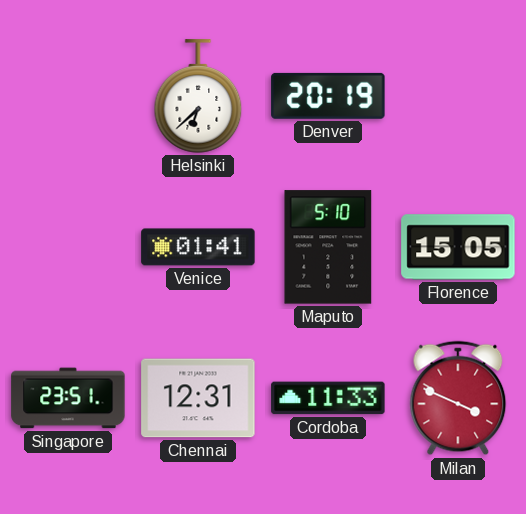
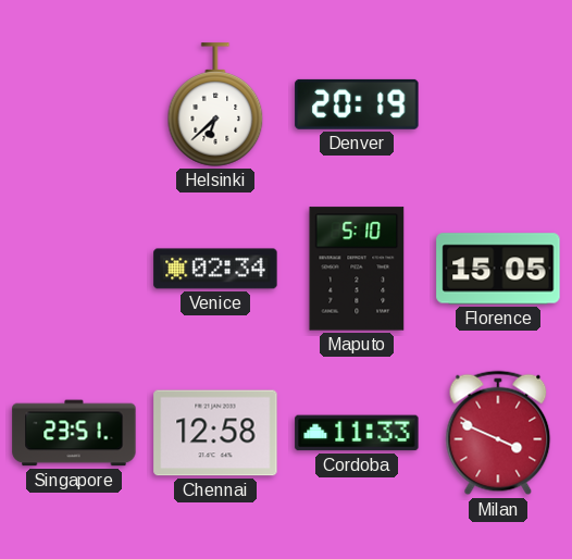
Venice: 01:41 -> 02:34
Chennai: 12:31 -> 12:58
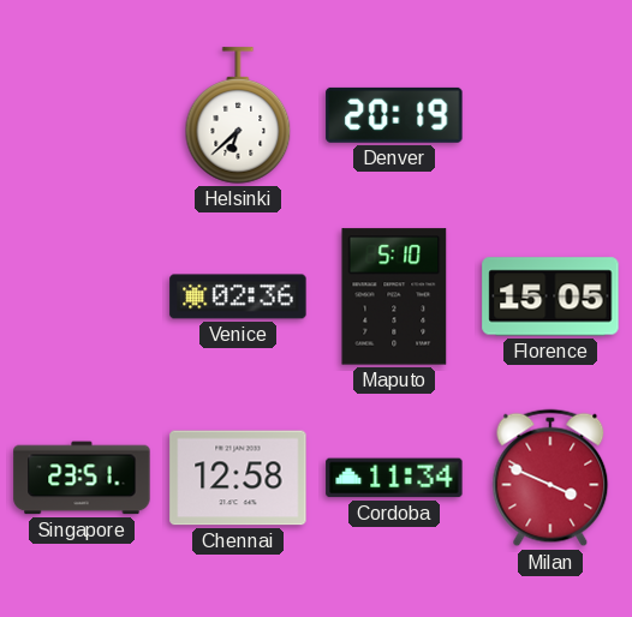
Venice: 02:34 -> 02:36
Cordoba: 11:33 -> 11:34
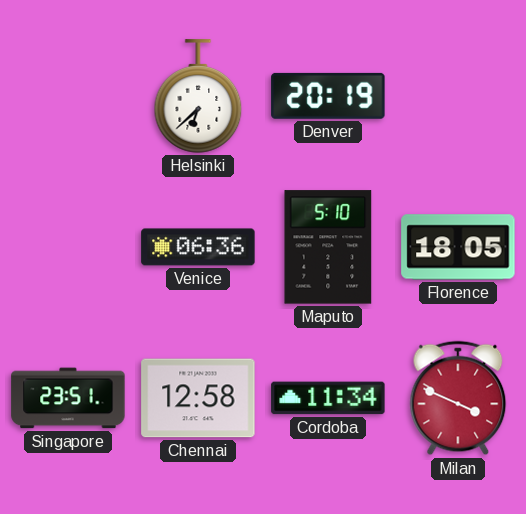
Venice: 02:36 -> 06:36
Florence: 15:05 -> 18:05
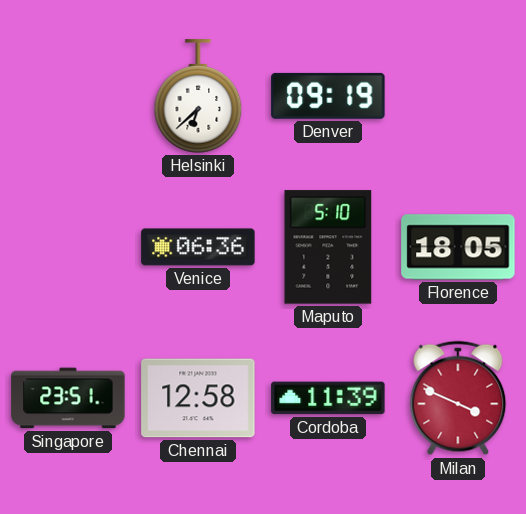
Denver: 20:19 -> 09:19
Cordoba: 11:34 -> 11:39
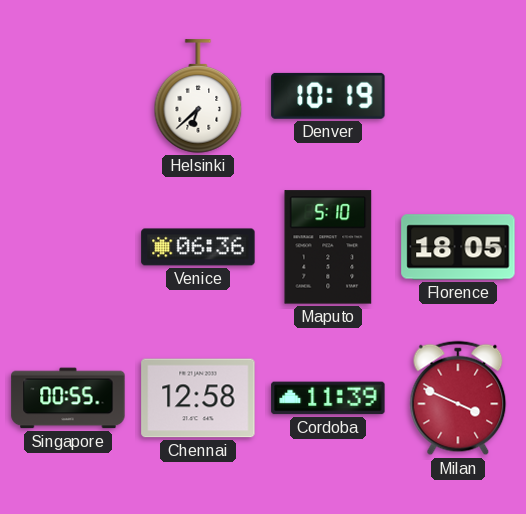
Denver: 09:19 -> 10:19
Singapore: 23:51 -> 00:55
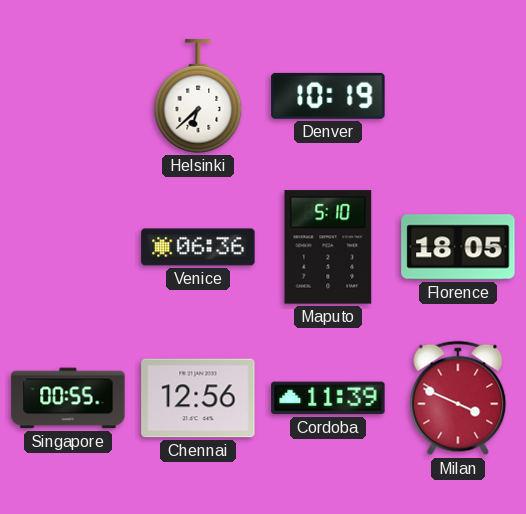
Chennai: 12:58 -> 12:56
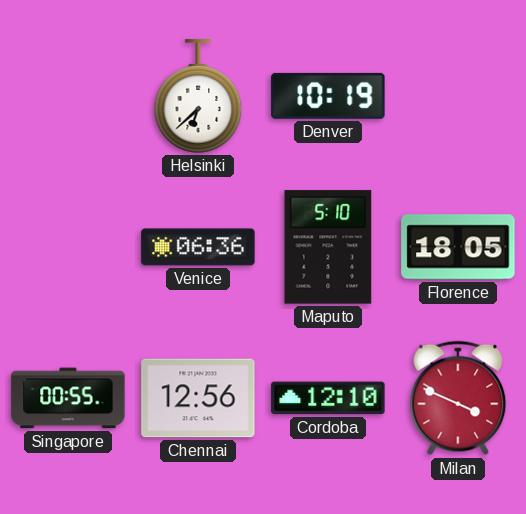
Cordoba: 11:39 -> 12:10
